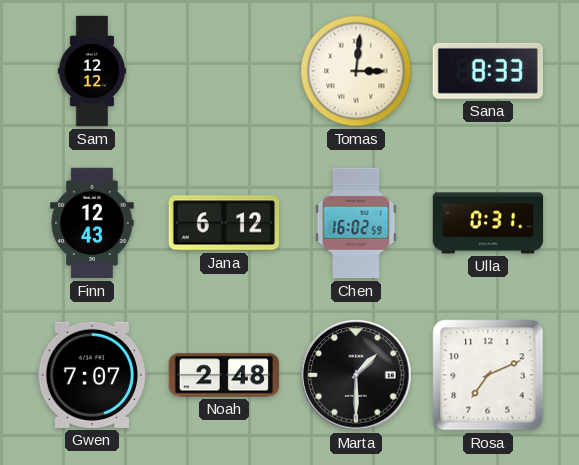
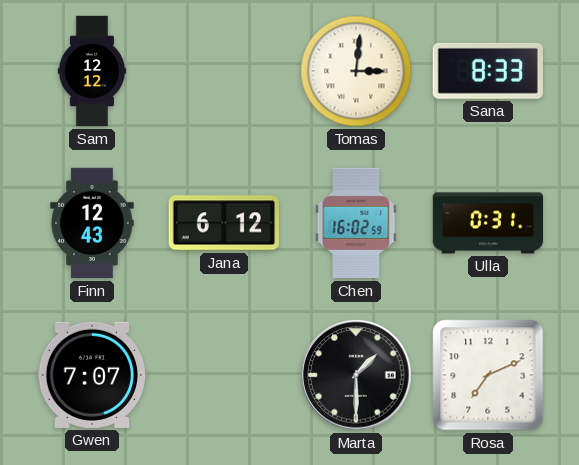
Noah: 2:48 -> none
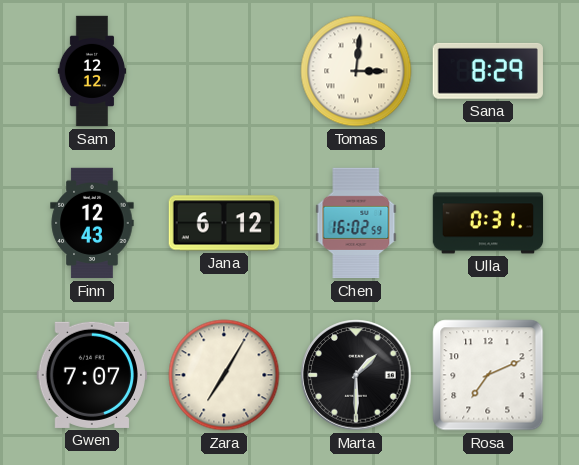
Sana: 8:33 -> 8:29
Zara: none -> 7:05
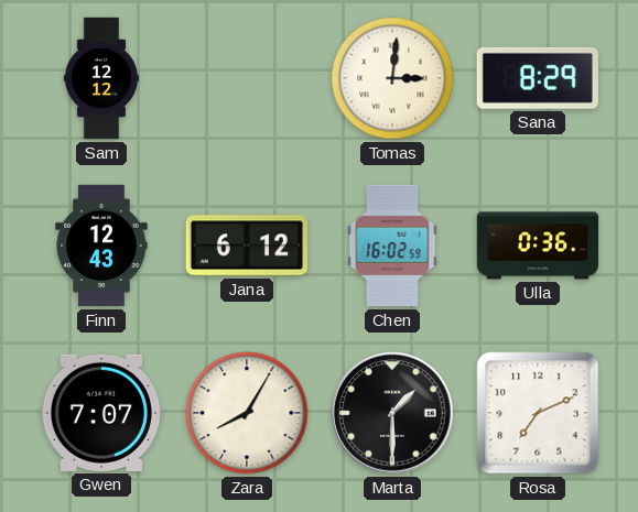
Ulla: 0:31 -> 0:36
Zara: 7:05 -> 8:05
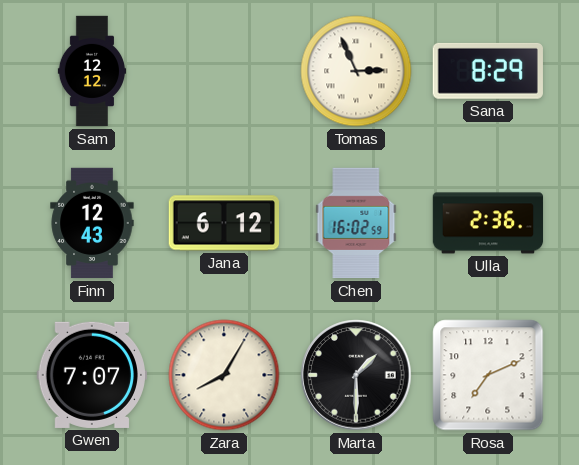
Tomas: 3:01 -> 2:56
Ulla: 0:36 -> 2:36
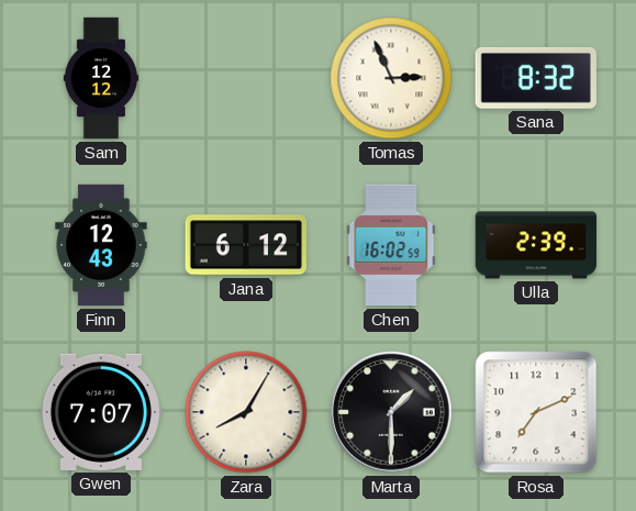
Sana: 8:29 -> 8:32
Ulla: 2:36 -> 2:39
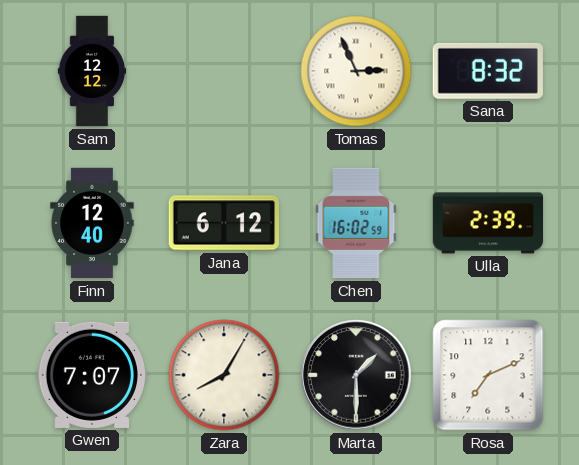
Finn: 12:43 -> 12:40
